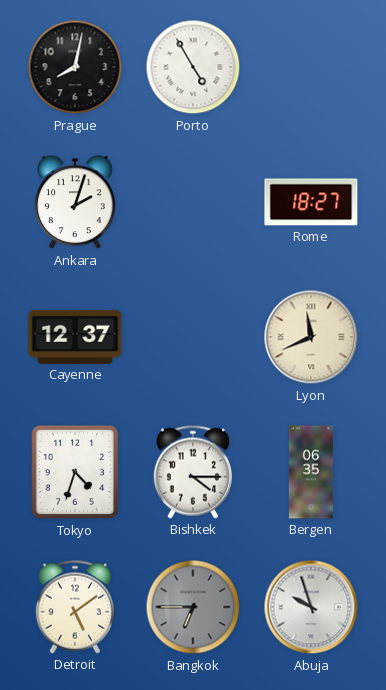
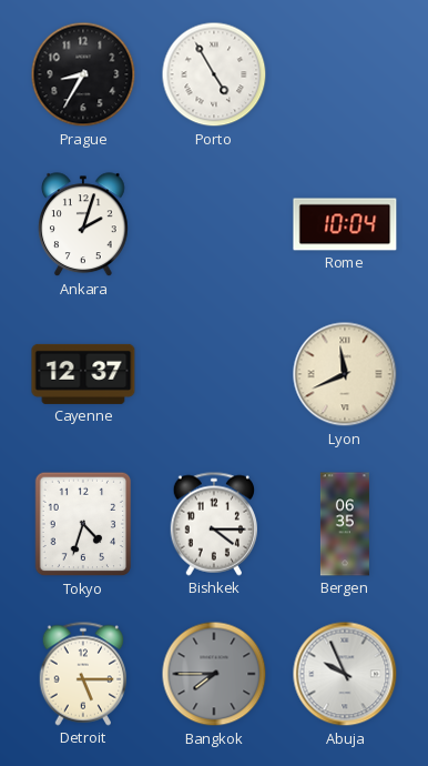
Prague: 8:02 -> 8:35
Rome: 18:27 -> 10:04
Detroit: 5:09 -> 5:15
Bangkok: 6:45 -> 7:45
Abuja: 9:57 -> 9:56
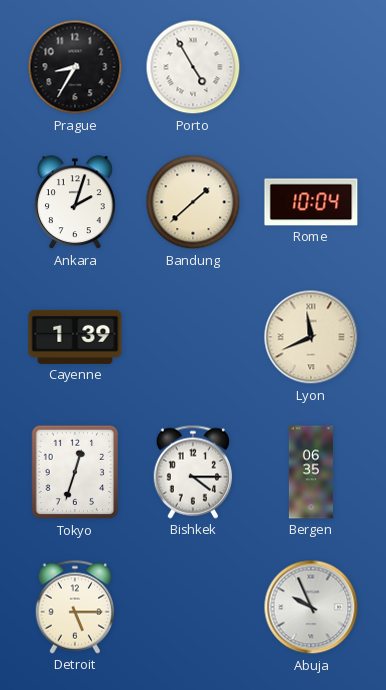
Bandung: none -> 1:38
Cayenne: 12:37 -> 1:39
Tokyo: 4:33 -> 12:33
Bangkok: 7:45 -> none
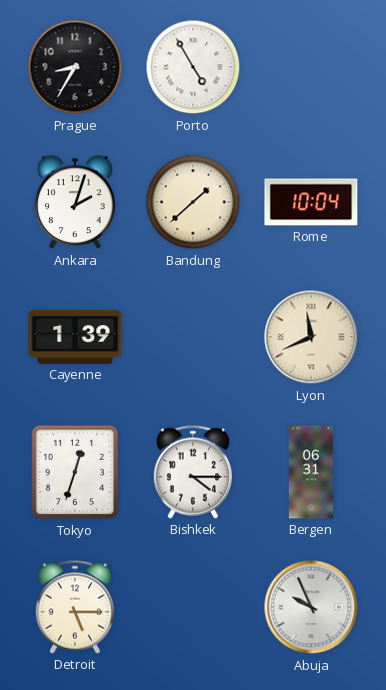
Bergen: 06:35 -> 06:31
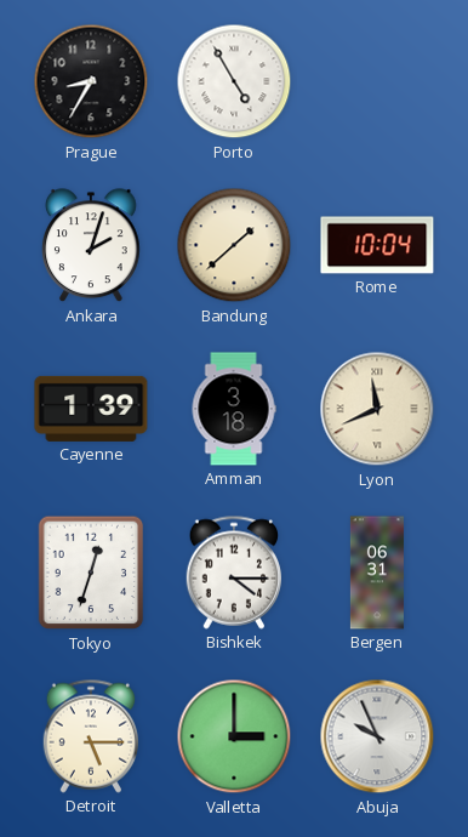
Amman: none -> 3:18
Valletta: none -> 3:00
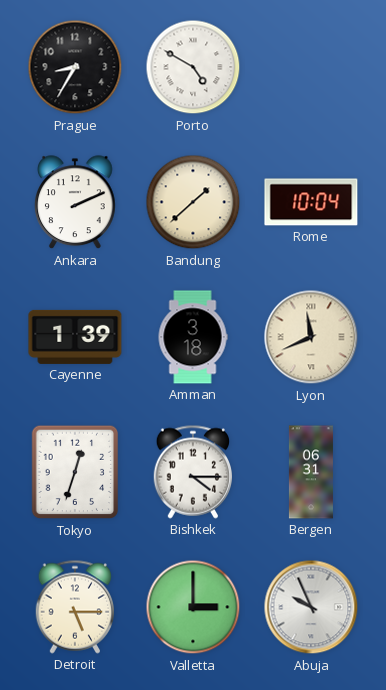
Porto: 4:55 -> 4:50
Ankara: 2:03 -> 2:11
